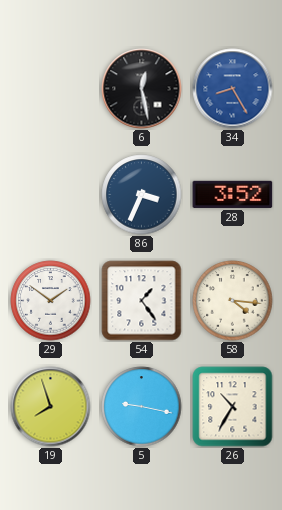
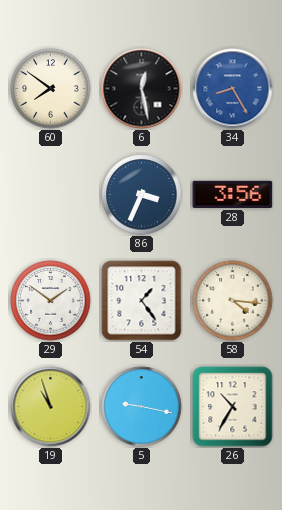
60: none -> 7:51
28: 3:52 -> 3:56
19: 7:57 -> 10:57
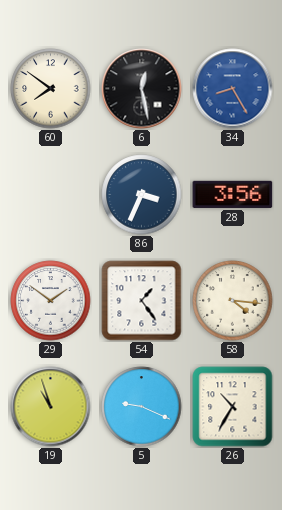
5: 9:17 -> 9:19
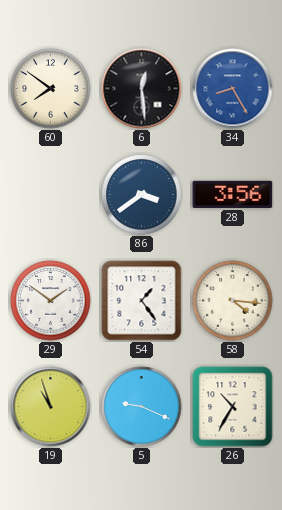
6: 12:28 -> 12:29
86: 3:34 -> 3:39
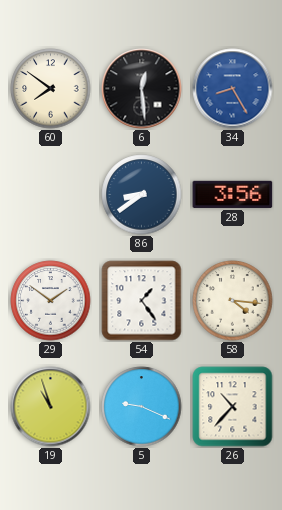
86: 3:39 -> 8:39
26: 10:35 -> 10:37
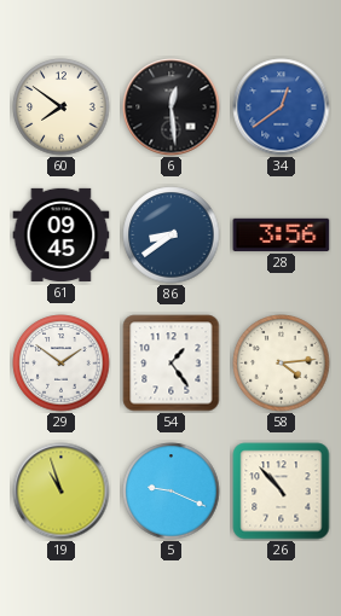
34: 8:25 -> 12:39
61: none -> 09:45
58: 4:16 -> 4:14
26: 10:37 -> 10:53
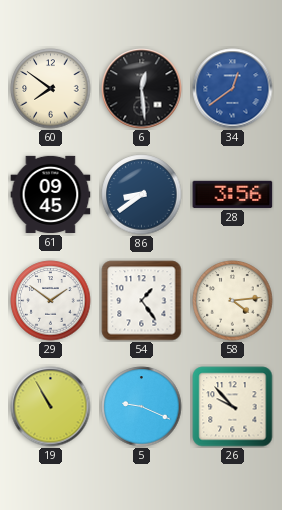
19: 10:57 -> 10:55
26: 10:53 -> 9:53
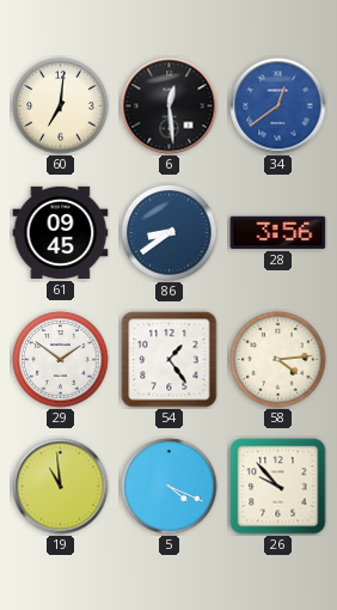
60: 7:51 -> 7:01
19: 10:55 -> 10:59
5: 9:19 -> 4:19
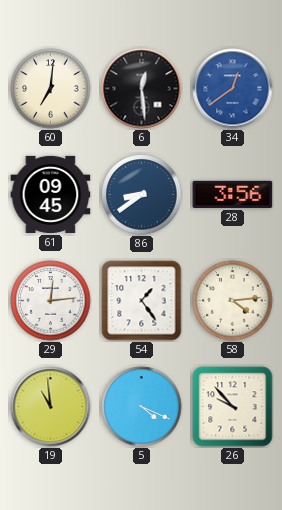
29: 1:51 -> 12:14
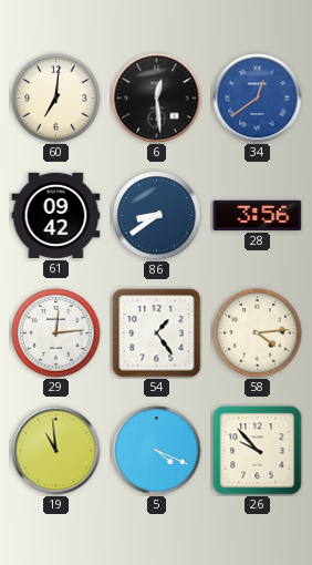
61: 09:45 -> 09:42
